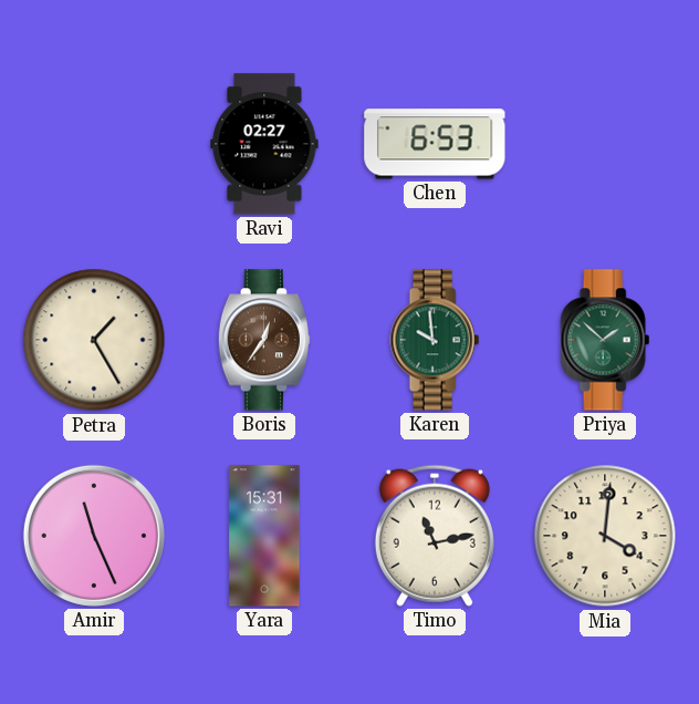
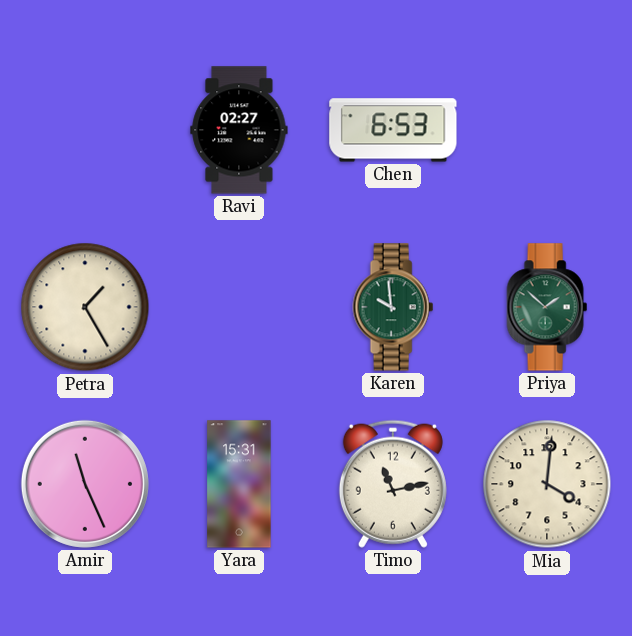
Boris: 12:36 -> none
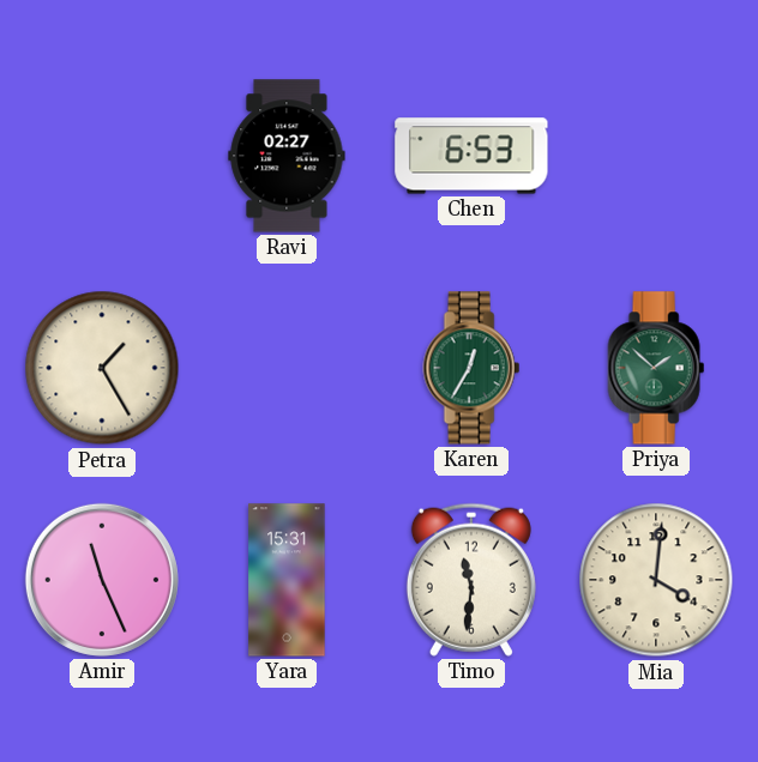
Karen: 9:59 -> 12:35
Timo: 11:13 -> 11:31
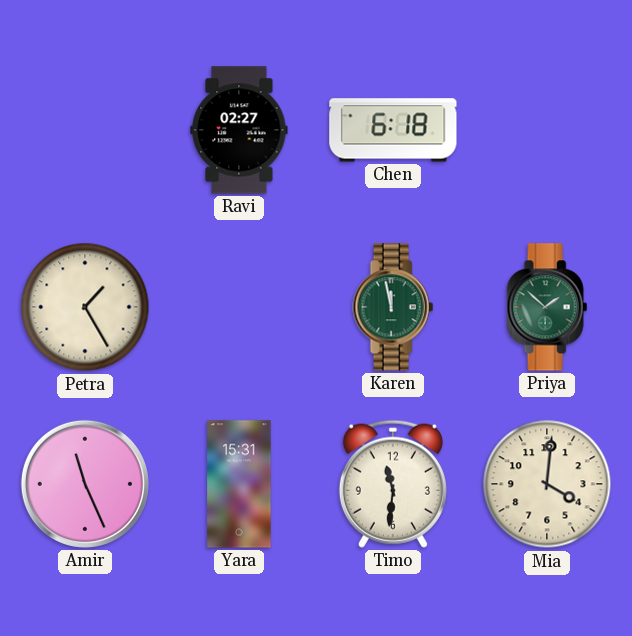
Chen: 6:53 -> 6:18
Karen: 12:35 -> 11:58
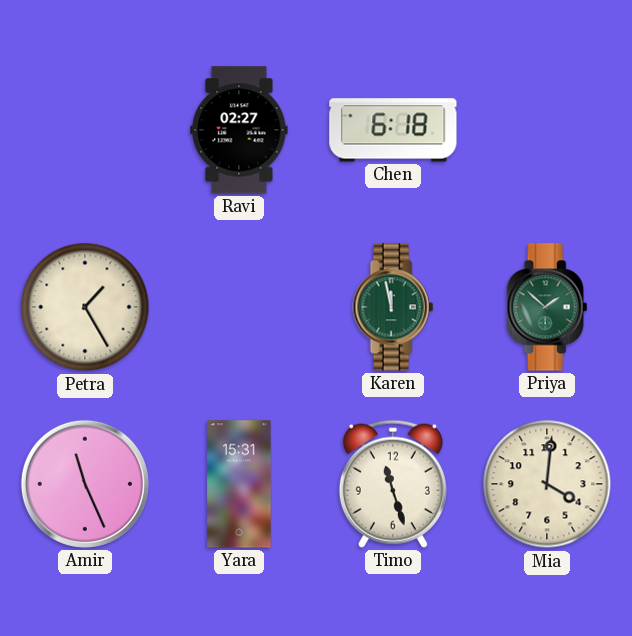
Timo: 11:31 -> 11:27
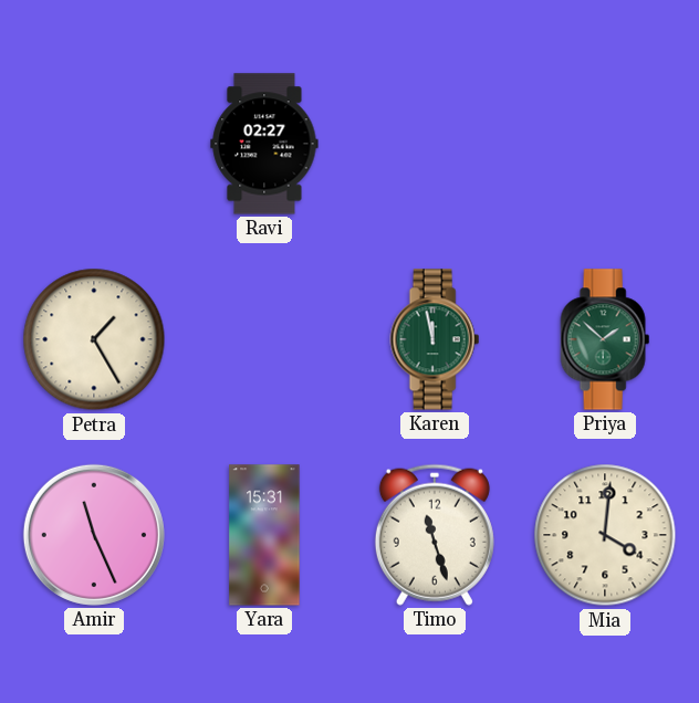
Chen: 6:18 -> none
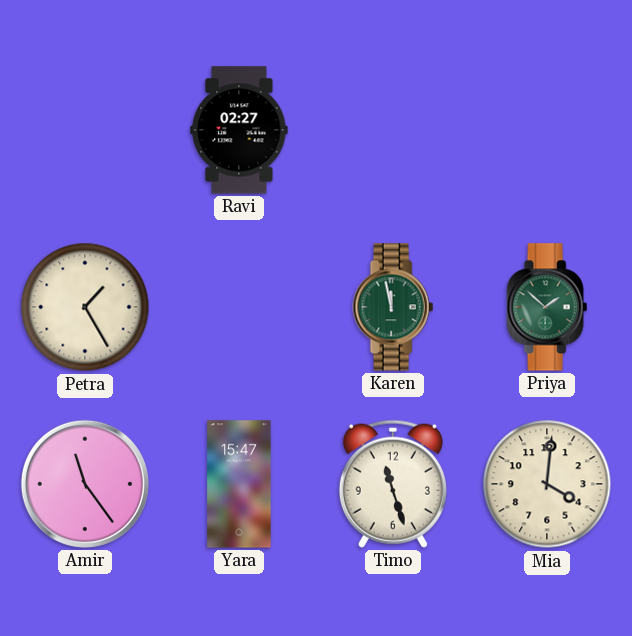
Amir: 11:26 -> 11:24
Yara: 15:31 -> 15:47
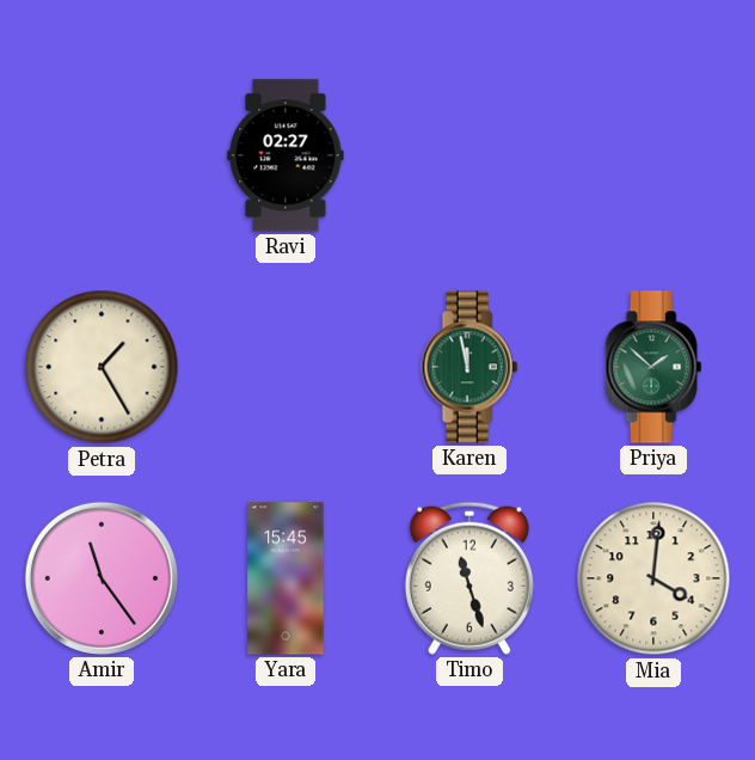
Yara: 15:47 -> 15:45
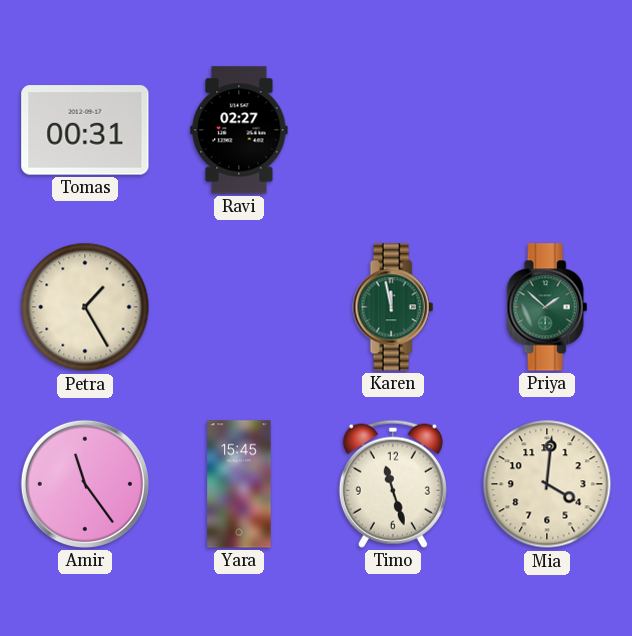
Tomas: none -> 00:31
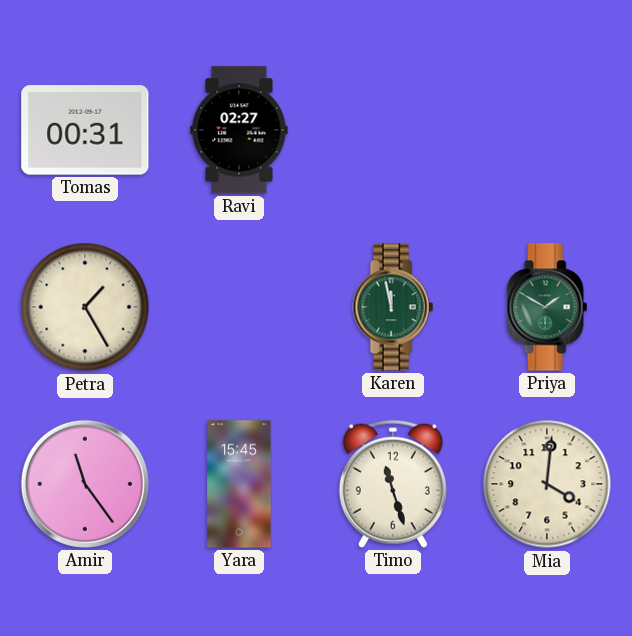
Priya: 1:52 -> 1:50
